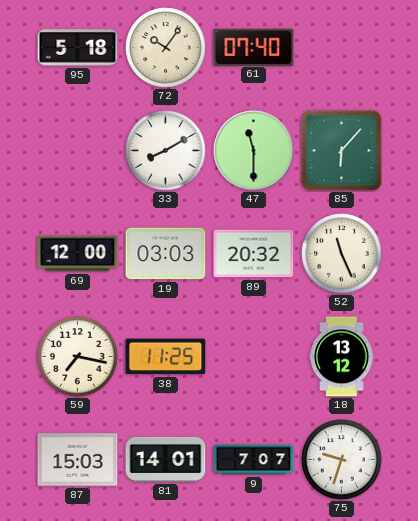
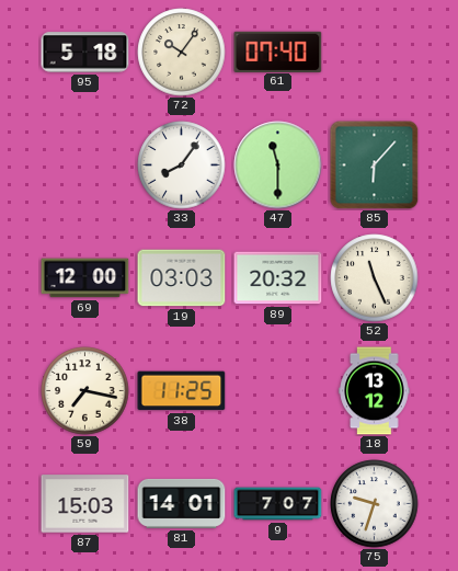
33: 8:10 -> 8:06
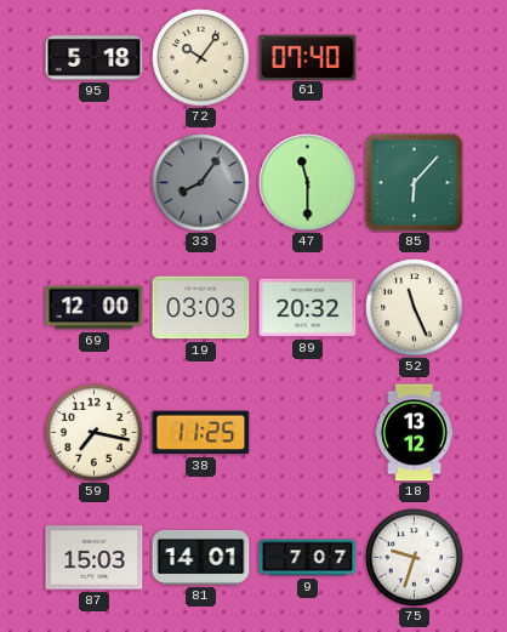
33 dial: white -> grey
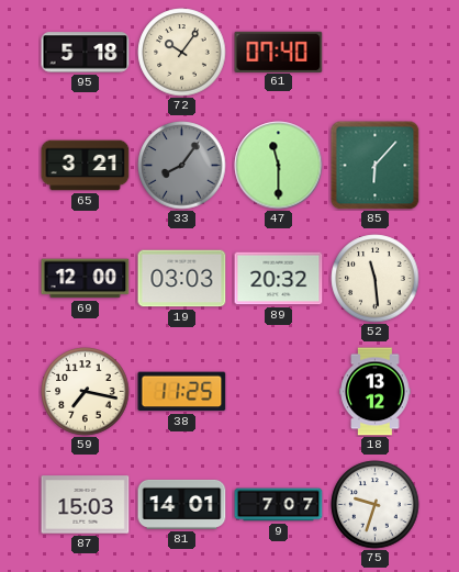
65: none -> 3:21
52: 11:26 -> 11:29
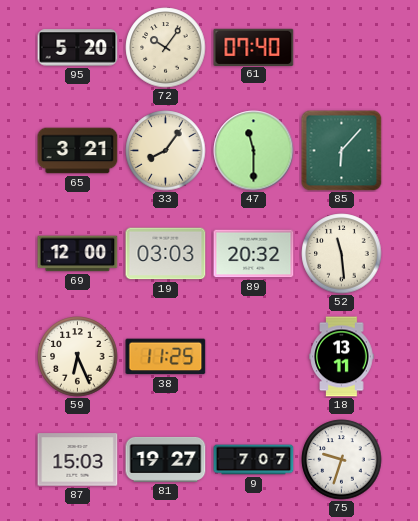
95: 5:18 -> 5:20
33 dial: grey -> cream
59: 7:17 -> 6:26
18: 13:12 -> 13:11
81: 14:01 -> 19:27
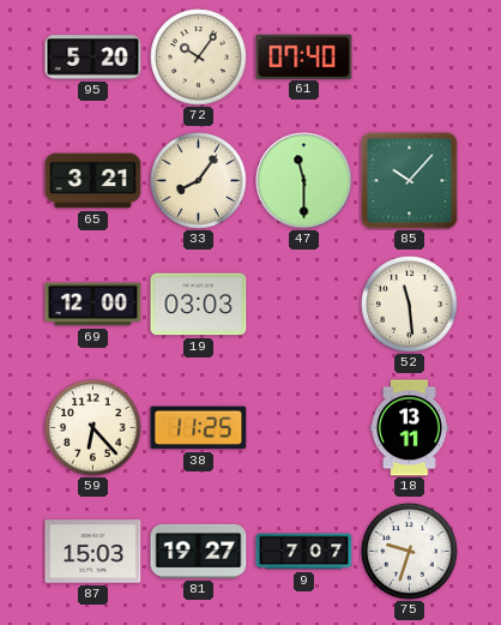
85: 6:07 -> 10:07
89: 20:32 -> none
59: 6:26 -> 6:23
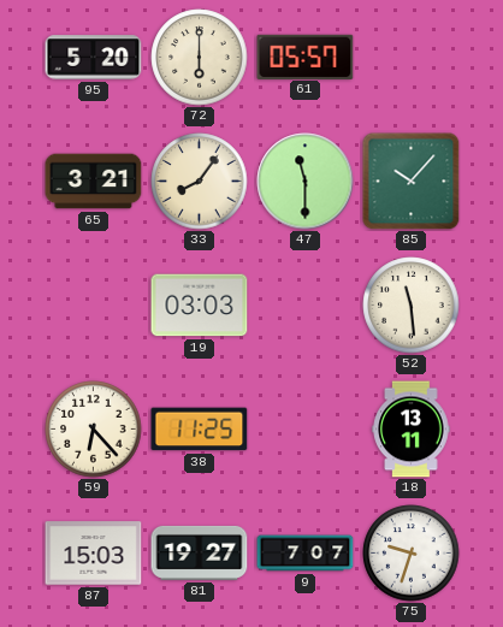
72: 10:06 -> 6:00
61: 07:40 -> 05:57
69: 12:00 -> none
